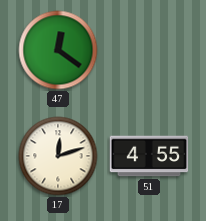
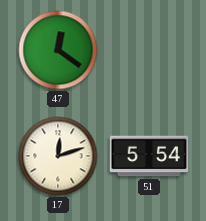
51: 4:55 -> 5:54
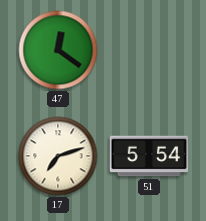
17: 12:12 -> 7:12
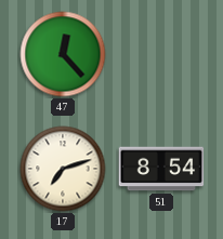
47: 12:21 -> 12:23
51: 5:54 -> 8:54
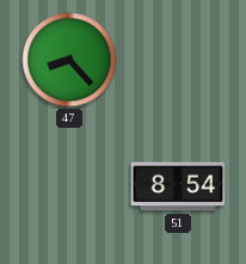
47: 12:23 -> 8:23
17: 7:12 -> none
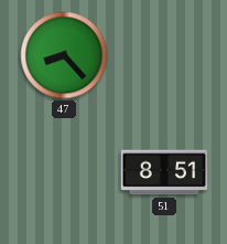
51: 8:54 -> 8:51
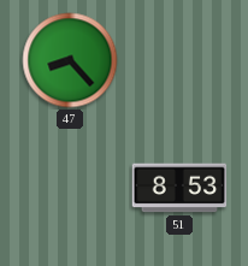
51: 8:51 -> 8:53
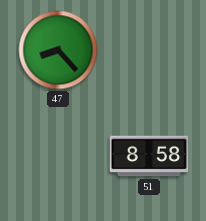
51: 8:53 -> 8:58
